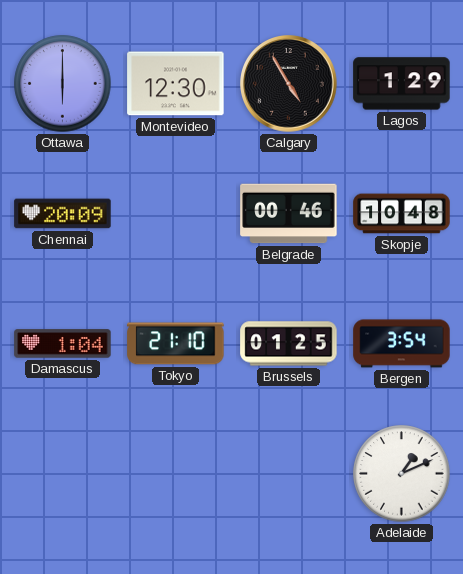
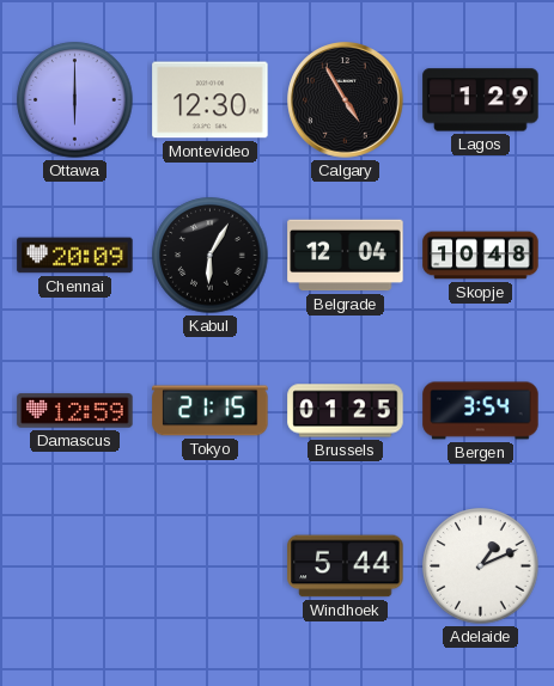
Kabul: none -> 6:05
Belgrade: 00:46 -> 12:04
Damascus: 1:04 -> 12:59
Tokyo: 21:10 -> 21:15
Windhoek: none -> 5:44
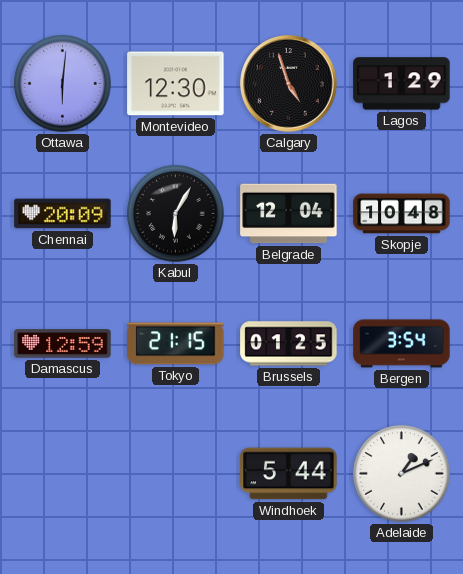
Ottawa: 6:00 -> 6:01
Calgary: 4:55 -> 4:57
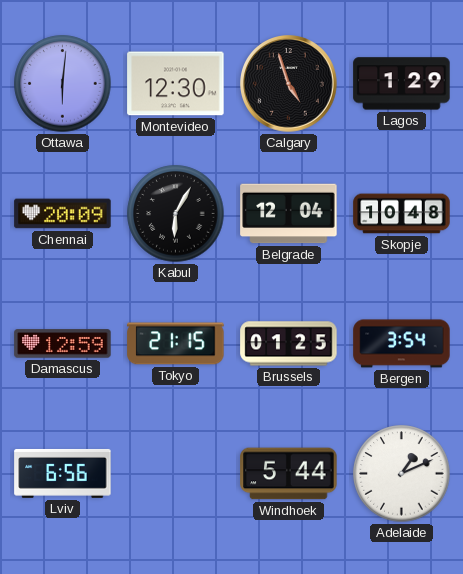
Lviv: none -> 6:56
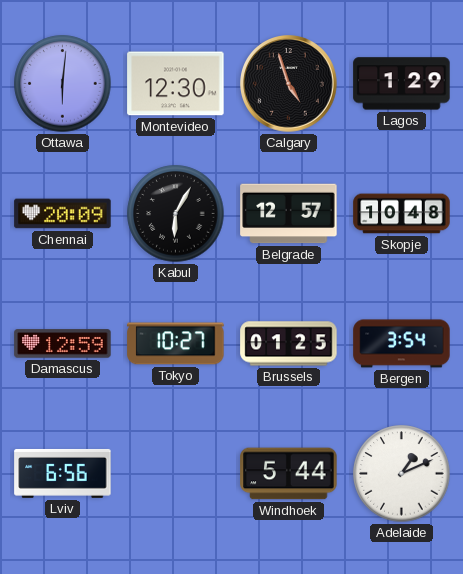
Belgrade: 12:04 -> 12:57
Tokyo: 21:15 -> 10:27
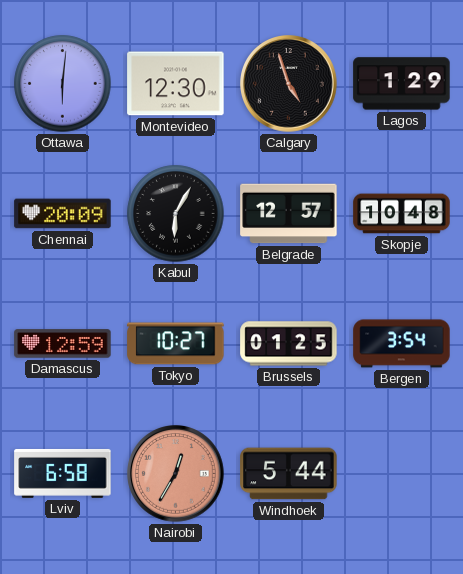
Lviv: 6:56 -> 6:58
Nairobi: none -> 12:35
Adelaide: 1:11 -> none
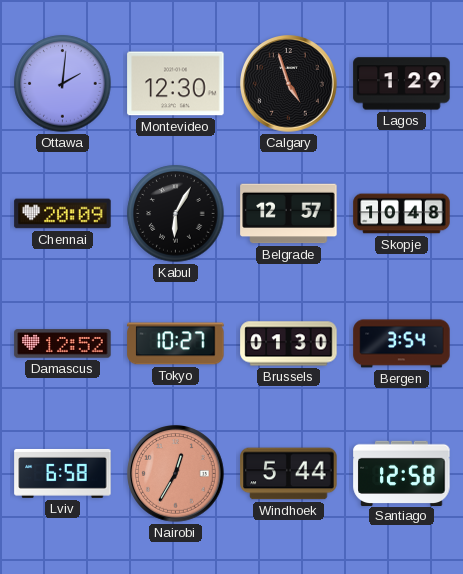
Ottawa: 6:01 -> 2:01
Damascus: 12:59 -> 12:52
Brussels: 01:25 -> 01:30
Santiago: none -> 12:58
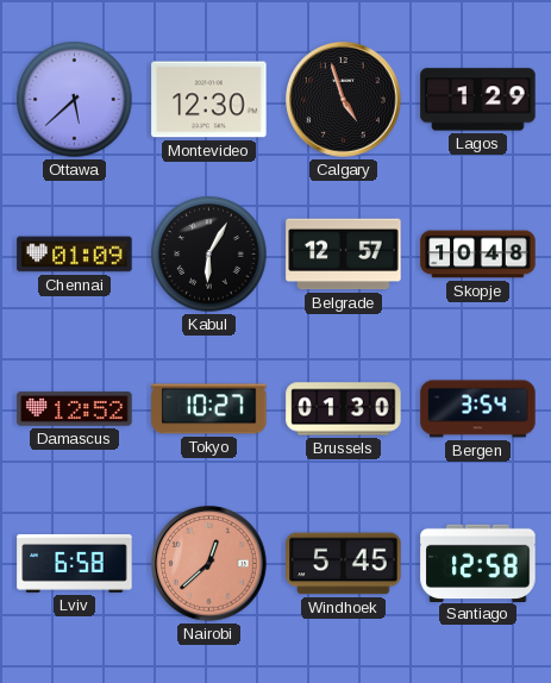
Ottawa: 2:01 -> 5:38
Chennai: 20:09 -> 01:09
Nairobi: 12:35 -> 12:38
Windhoek: 5:44 -> 5:45
